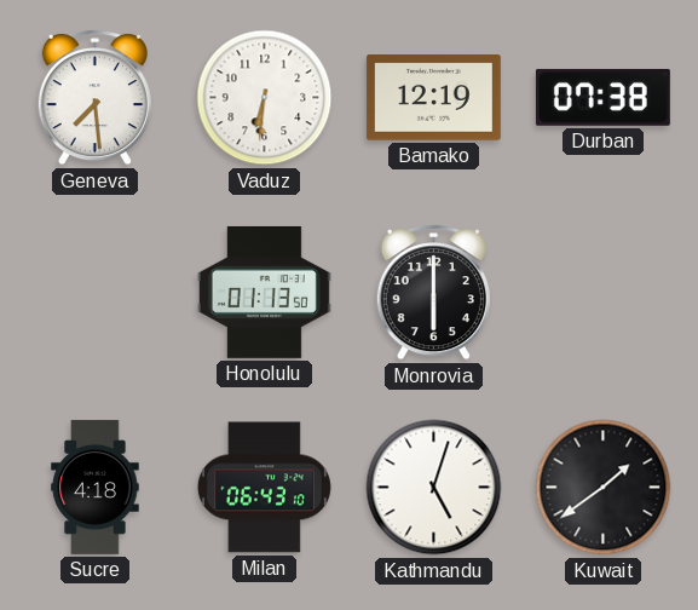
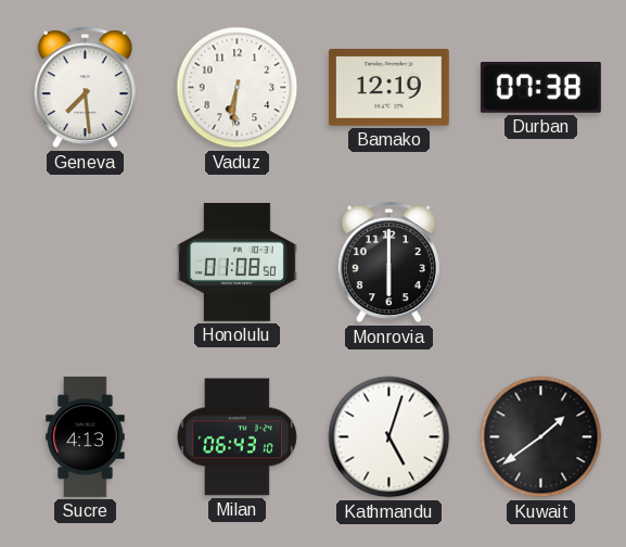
Honolulu: 01:13 -> 01:08
Sucre: 4:18 -> 4:13
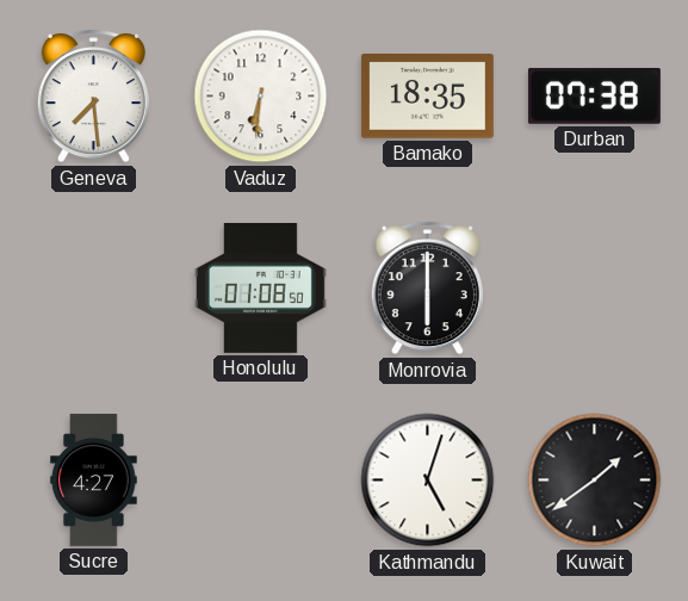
Bamako: 12:19 -> 18:35
Sucre: 4:13 -> 4:27
Milan: 06:43 -> none
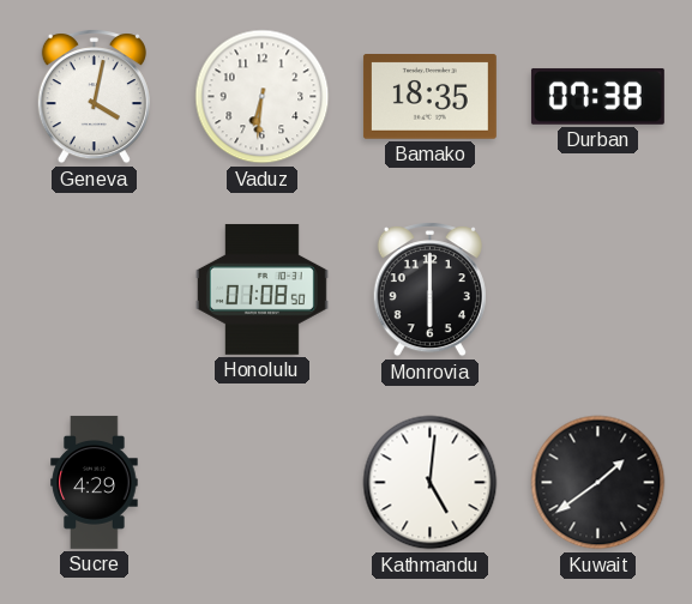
Geneva: 7:29 -> 4:02
Sucre: 4:27 -> 4:29
Kathmandu: 5:03 -> 5:01
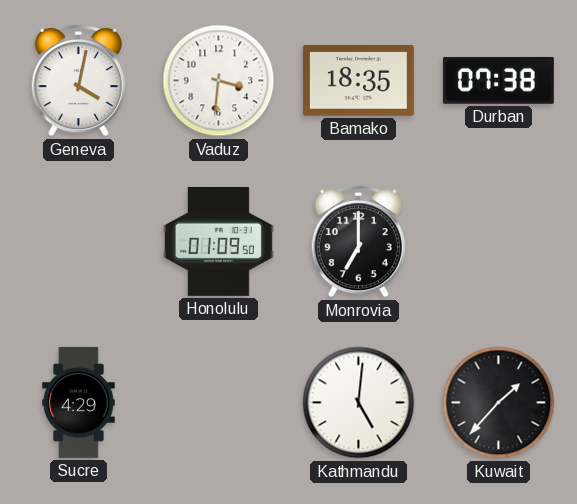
Vaduz: 6:31 -> 3:31
Honolulu: 01:08 -> 01:09
Monrovia: 6:00 -> 7:00
Kuwait: 1:39 -> 1:37
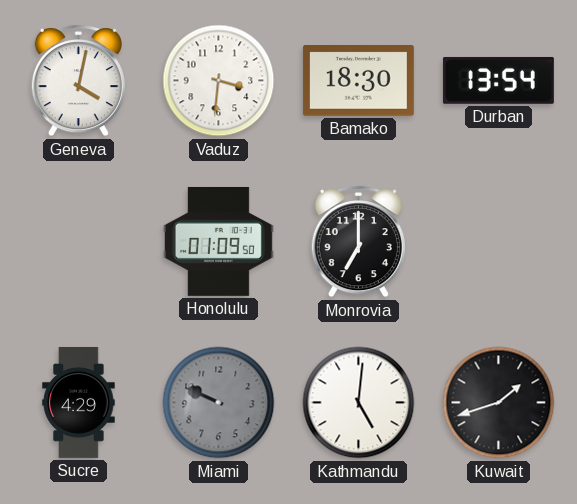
Bamako: 18:35 -> 18:30
Durban: 07:38 -> 13:54
Miami: none -> 9:49
Kuwait: 1:37 -> 1:42
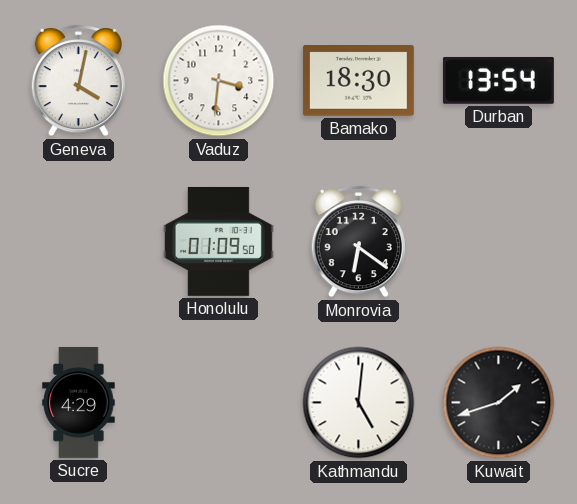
Monrovia: 7:00 -> 6:21
Miami: 9:49 -> none
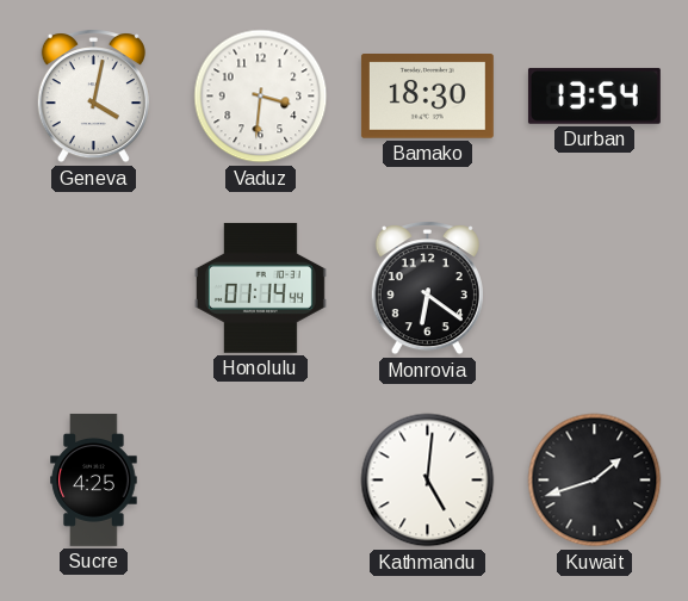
Honolulu: 01:09 -> 01:14
Sucre: 4:29 -> 4:25
